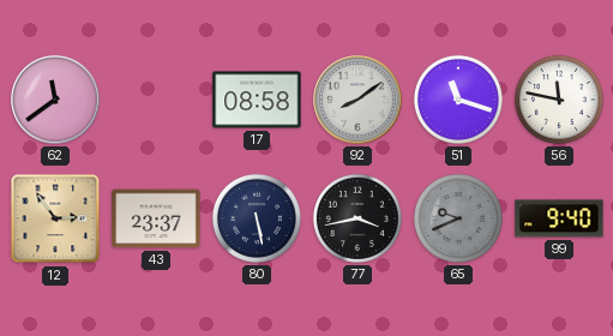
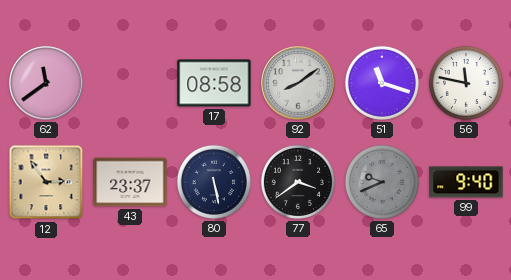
77: 3:43 -> 3:39
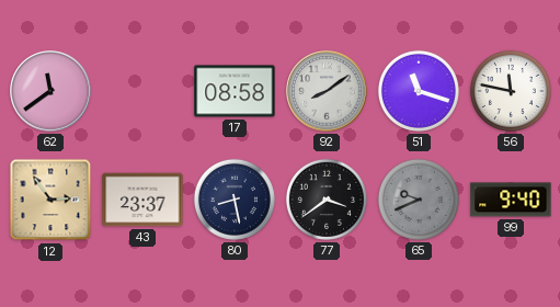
80: 5:28 -> 8:28
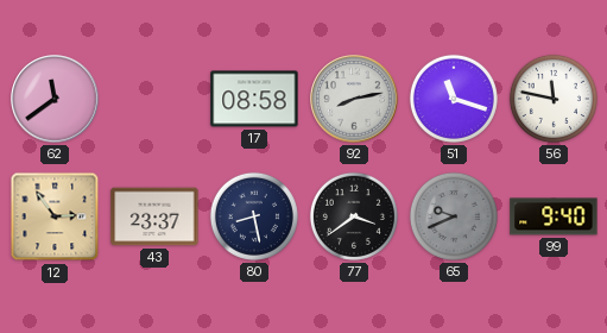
92: 8:09 -> 8:13
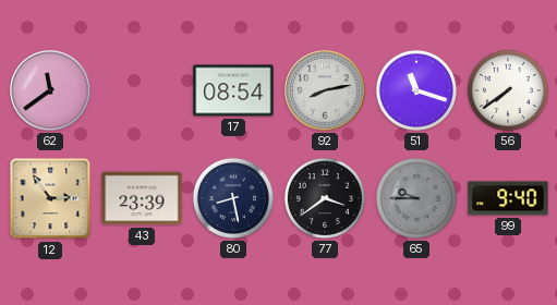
17: 08:58 -> 08:54
56: 11:47 -> 7:39
43: 23:37 -> 23:39
65: 9:41 -> 9:45
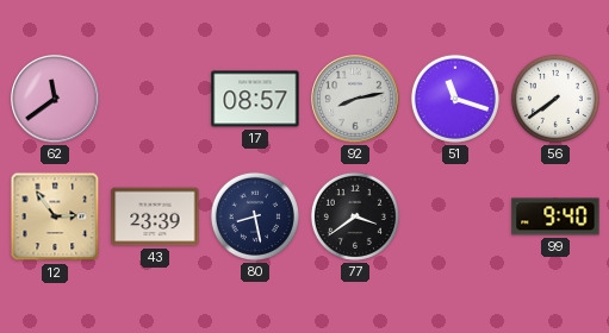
17: 08:54 -> 08:57
65: 9:45 -> none
